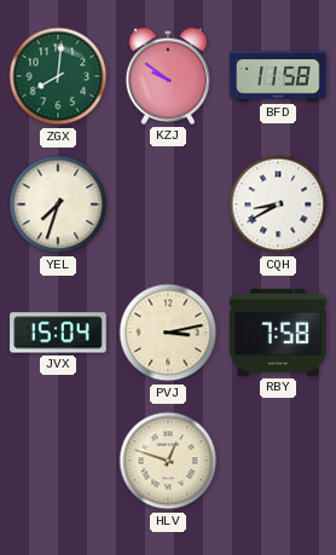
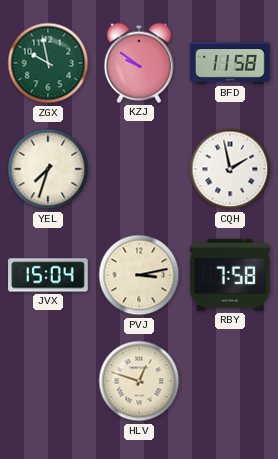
ZGX: 8:01 -> 9:58
CQH: 8:40 -> 1:58
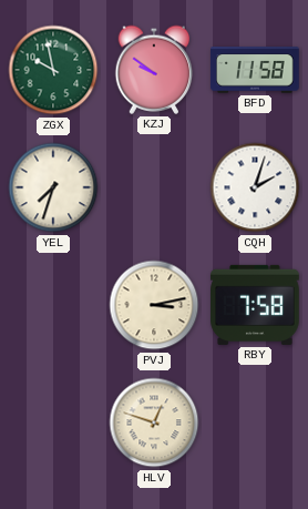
CQH: 1:58 -> 2:03
JVX: 15:04 -> none
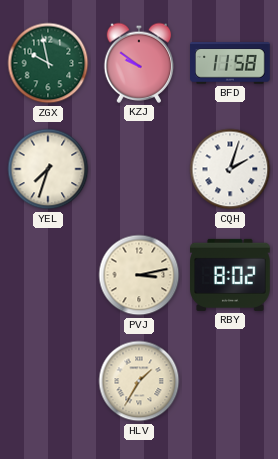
RBY: 7:58 -> 8:02
HLV: 12:48 -> 1:35
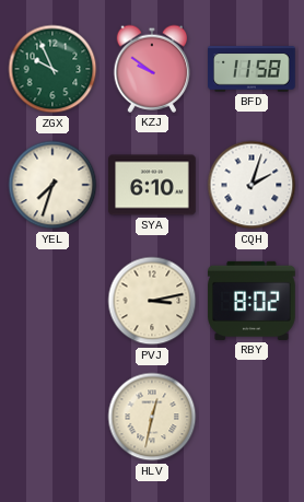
ZGX: 9:58 -> 9:56
SYA: none -> 6:10
HLV: 1:35 -> 12:32
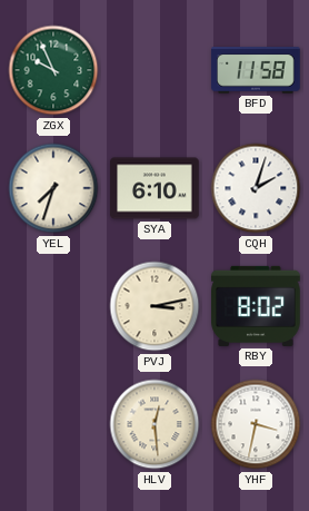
KZJ: 9:51 -> none
HLV: 12:32 -> 12:29
YHF: none -> 3:32
